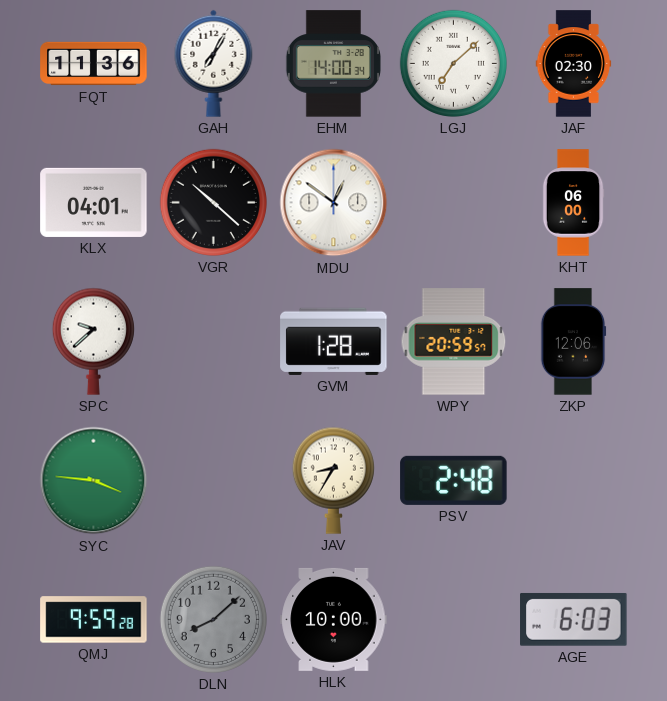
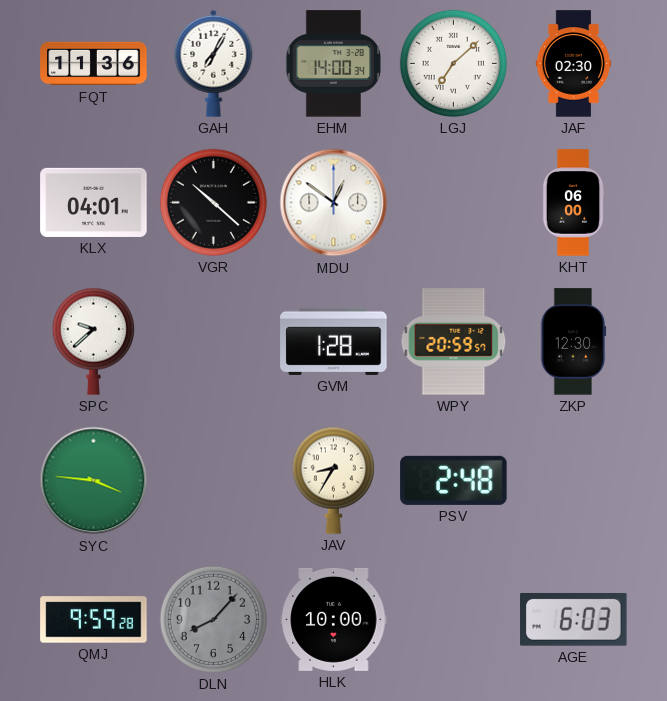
ZKP: 12:06 -> 12:30
DLN: 8:08 -> 8:07
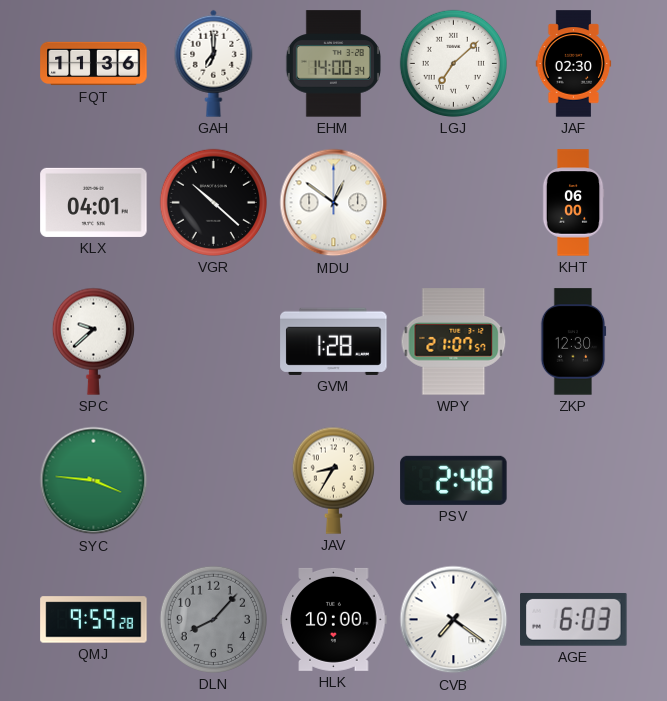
GAH: 7:05 -> 7:00
WPY: 20:59 -> 21:07
CVB: none -> 7:21
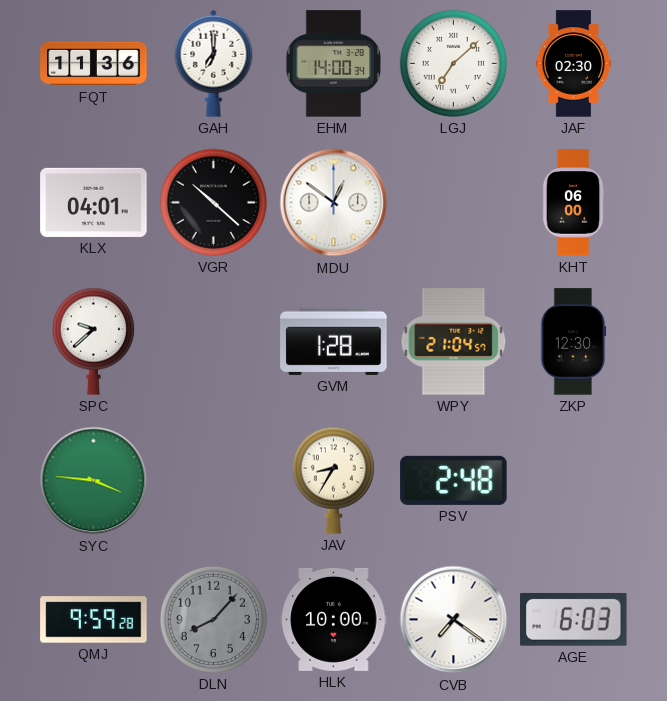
WPY: 21:07 -> 21:04
